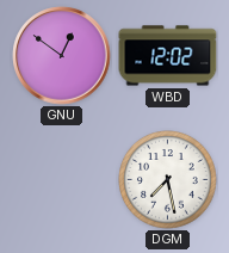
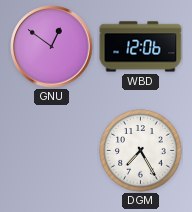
WBD: 12:02 -> 12:06
DGM: 7:28 -> 7:25
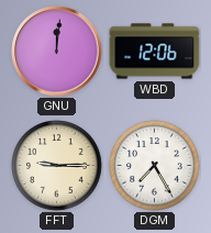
GNU: 12:51 -> 12:01
FFT: none -> 9:15
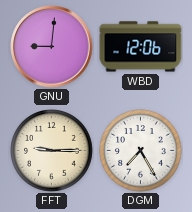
GNU: 12:01 -> 9:01
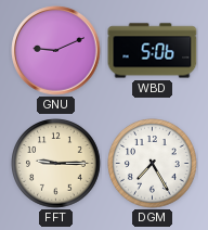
GNU: 9:01 -> 9:11
WBD: 12:06 -> 5:06
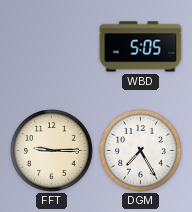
GNU: 9:11 -> none
WBD: 5:06 -> 5:05
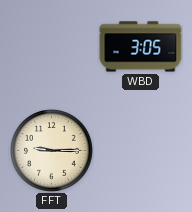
WBD: 5:05 -> 3:05
DGM: 7:25 -> none
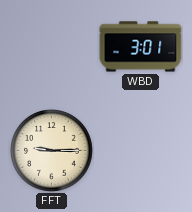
WBD: 3:05 -> 3:01
